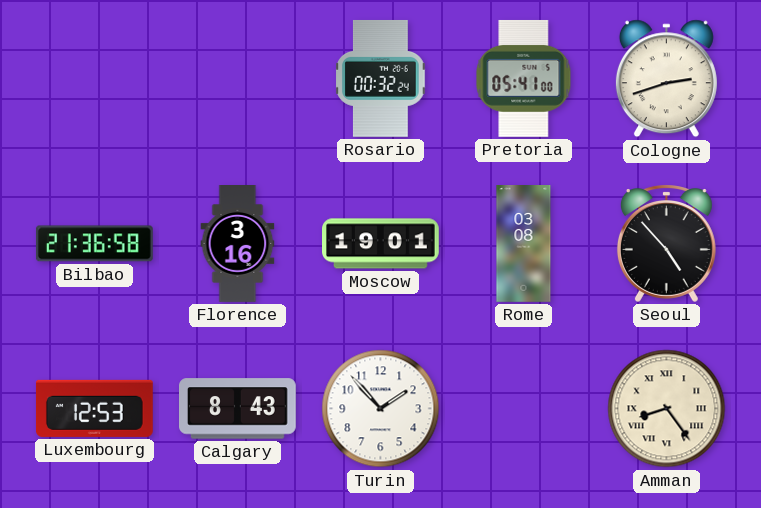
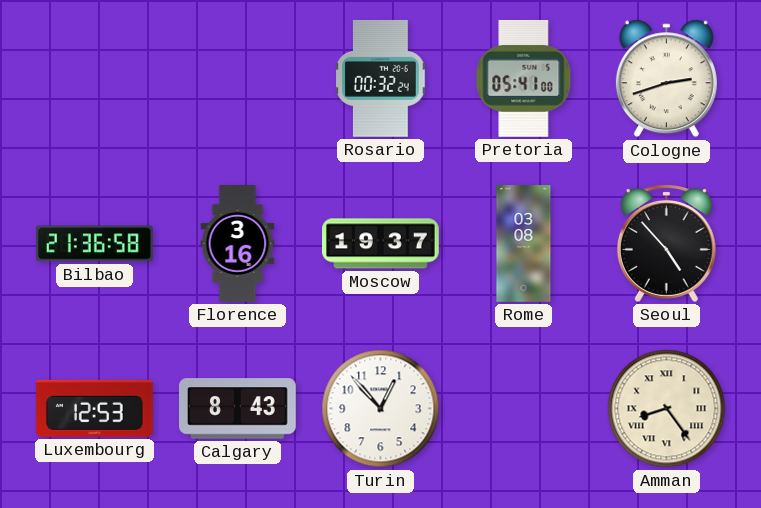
Moscow: 19:01 -> 19:37
Turin: 1:53 -> 12:53
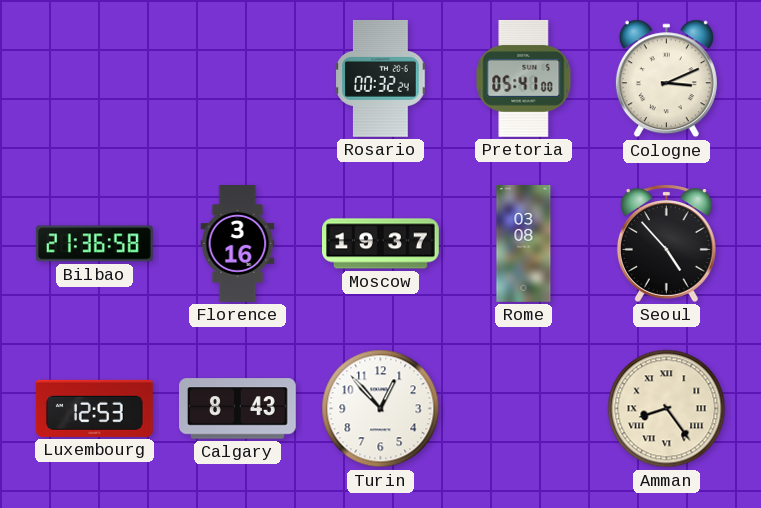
Cologne: 2:42 -> 3:11
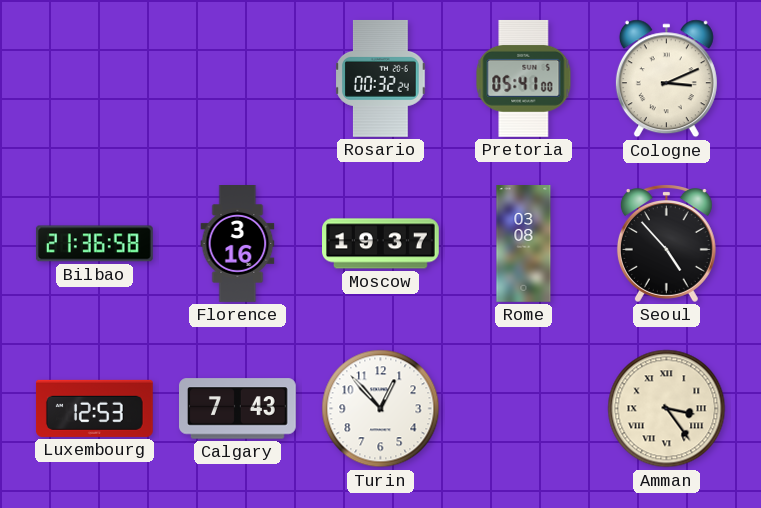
Calgary: 8:43 -> 7:43
Amman: 8:24 -> 3:24
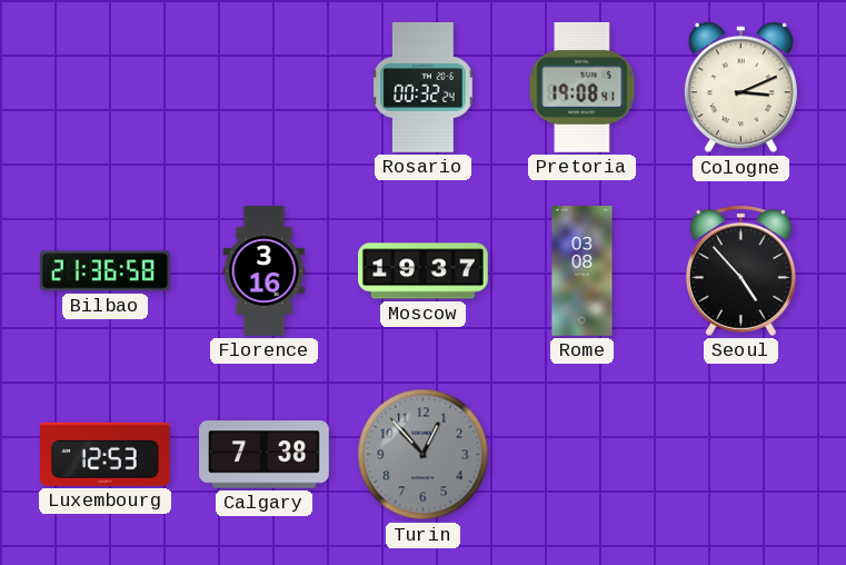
Pretoria: 05:41 -> 19:08
Calgary: 7:43 -> 7:38
Turin dial: white -> grey
Amman: 3:24 -> none
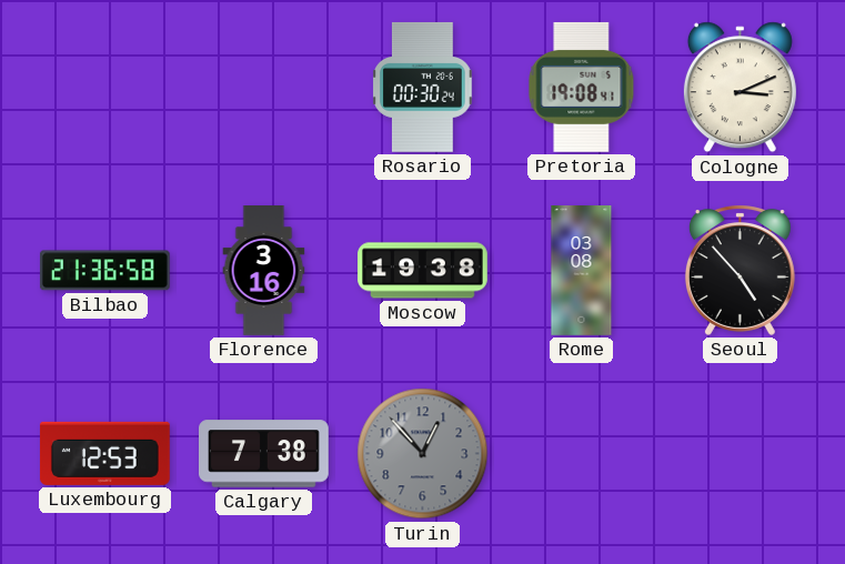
Rosario: 00:32 -> 00:30
Moscow: 19:37 -> 19:38
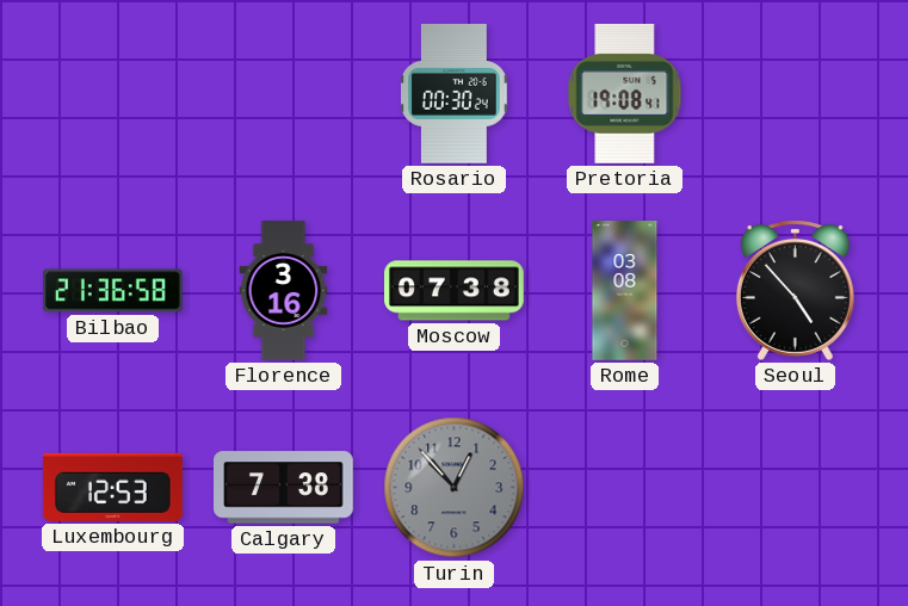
Cologne: 3:11 -> none
Moscow: 19:38 -> 07:38
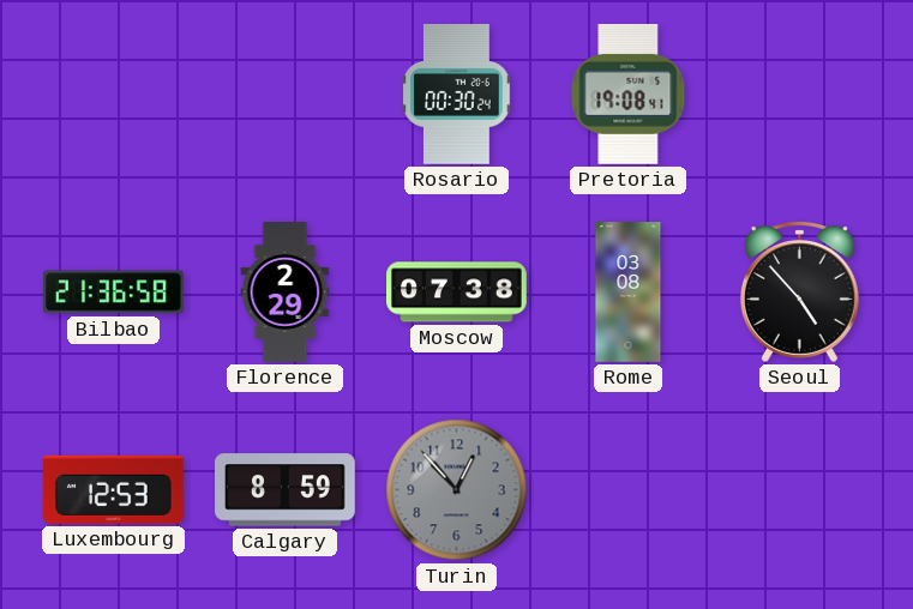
Florence: 3:16 -> 2:29
Calgary: 7:38 -> 8:59
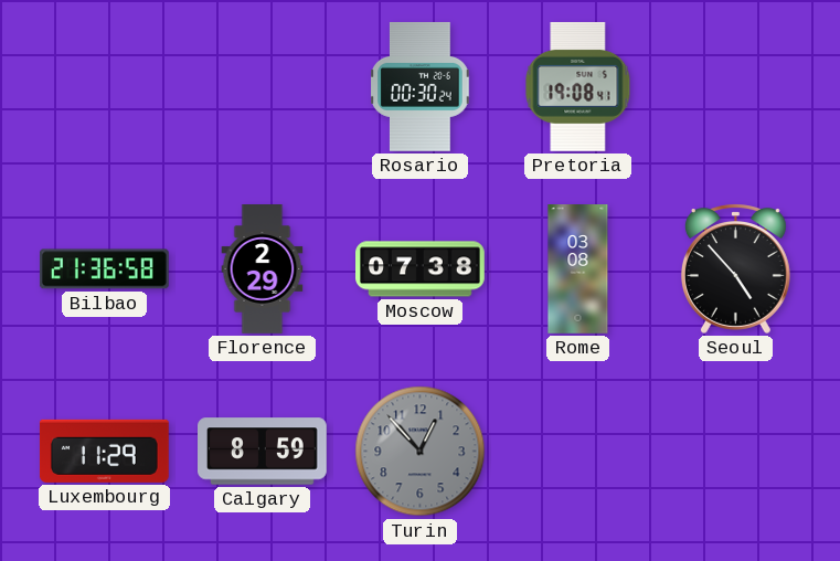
Luxembourg: 12:53 -> 11:29
